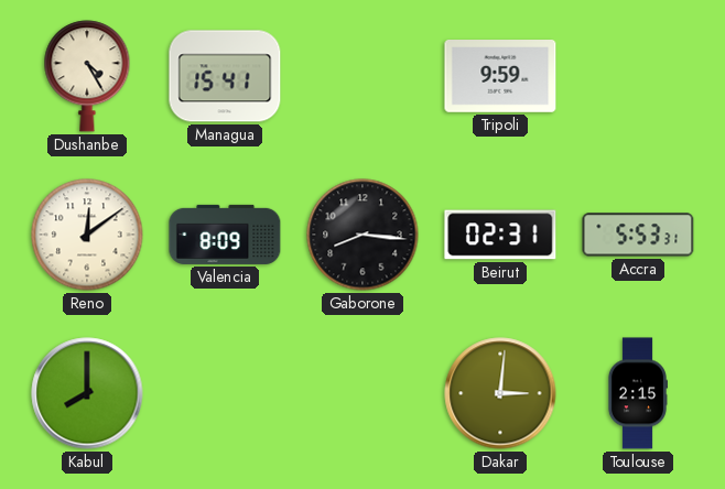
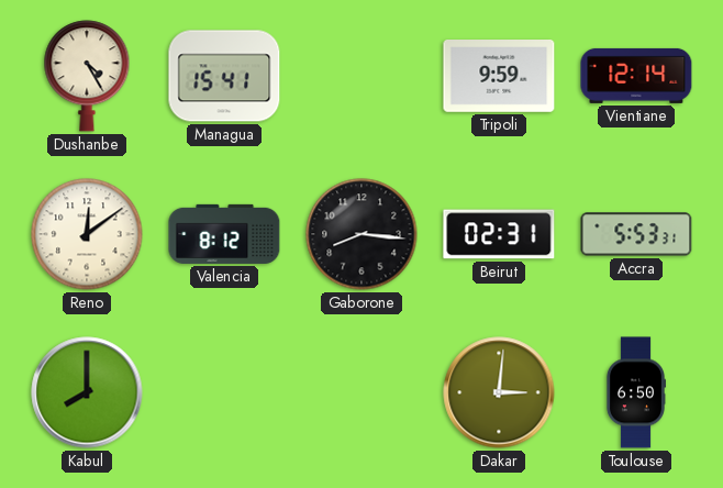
Vientiane: none -> 12:14
Valencia: 8:09 -> 8:12
Toulouse: 2:15 -> 6:50
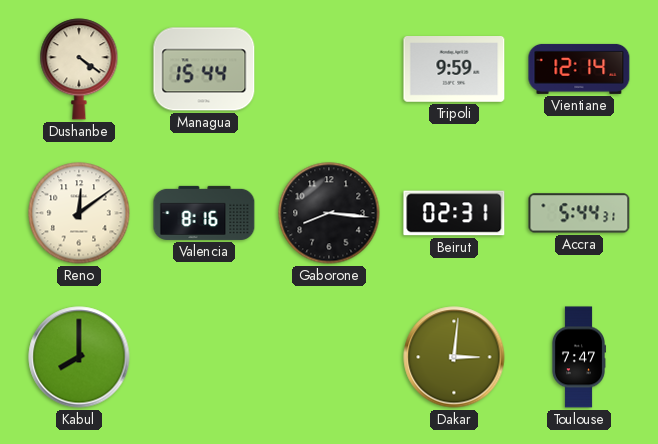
Dushanbe: 4:25 -> 4:21
Managua: 15:41 -> 15:44
Valencia: 8:12 -> 8:16
Accra: 5:53 -> 5:44
Toulouse: 6:50 -> 7:47
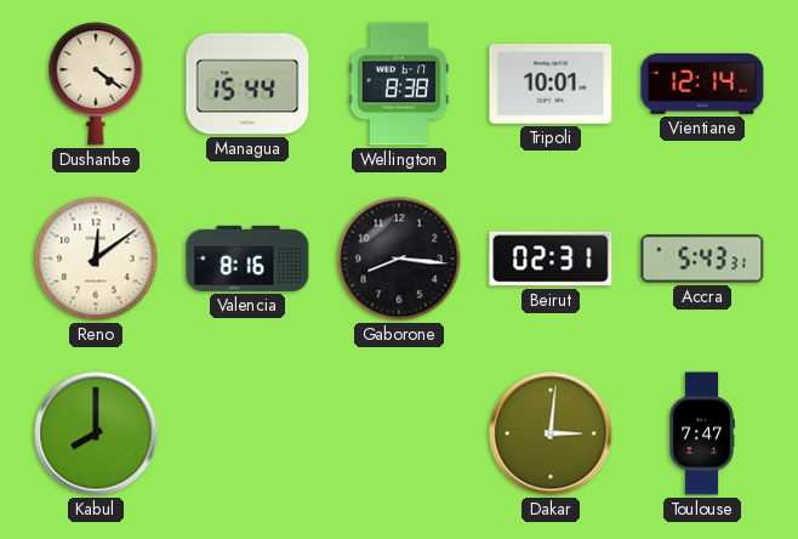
Wellington: none -> 8:38
Tripoli: 9:59 -> 10:01
Accra: 5:44 -> 5:43
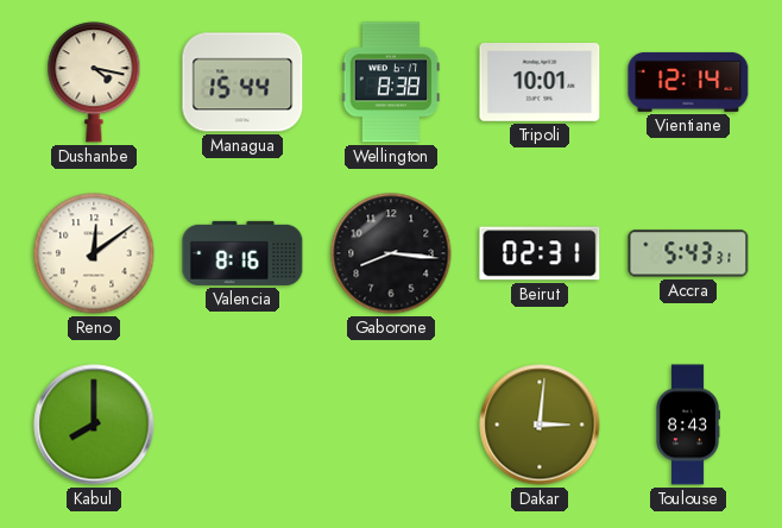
Dushanbe: 4:21 -> 4:17
Toulouse: 7:47 -> 8:43
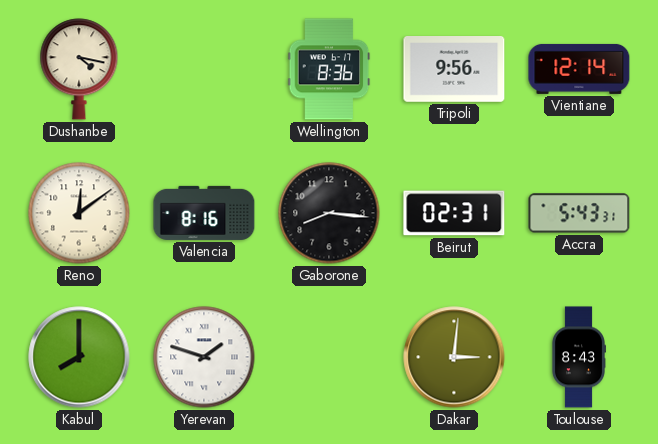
Managua: 15:44 -> none
Wellington: 8:38 -> 8:36
Tripoli: 10:01 -> 9:56
Yerevan: none -> 1:48
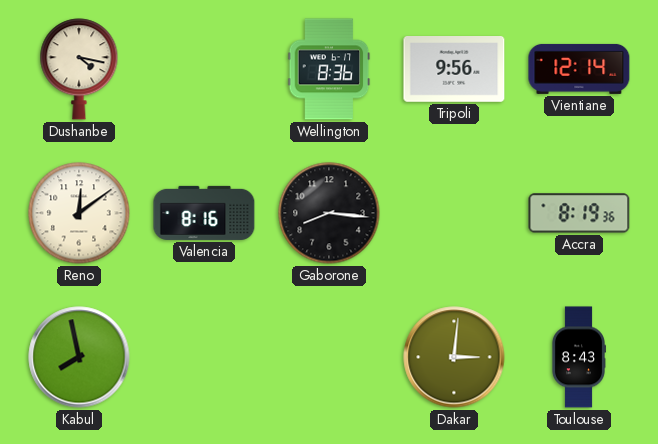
Beirut: 02:31 -> none
Accra: 5:43 -> 8:19
Kabul: 8:00 -> 7:58
Yerevan: 1:48 -> none
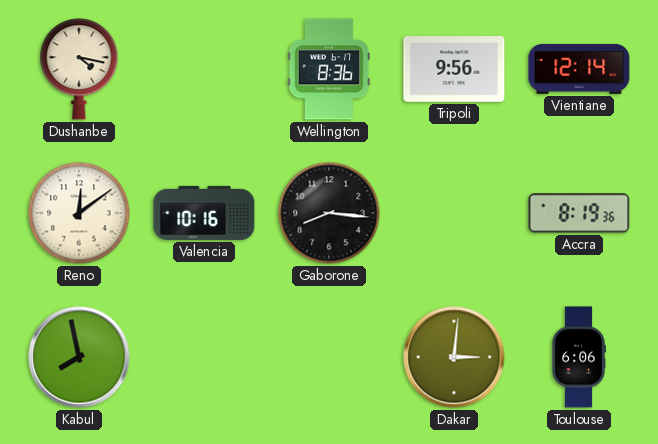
Valencia: 8:16 -> 10:16
Toulouse: 8:43 -> 6:06
